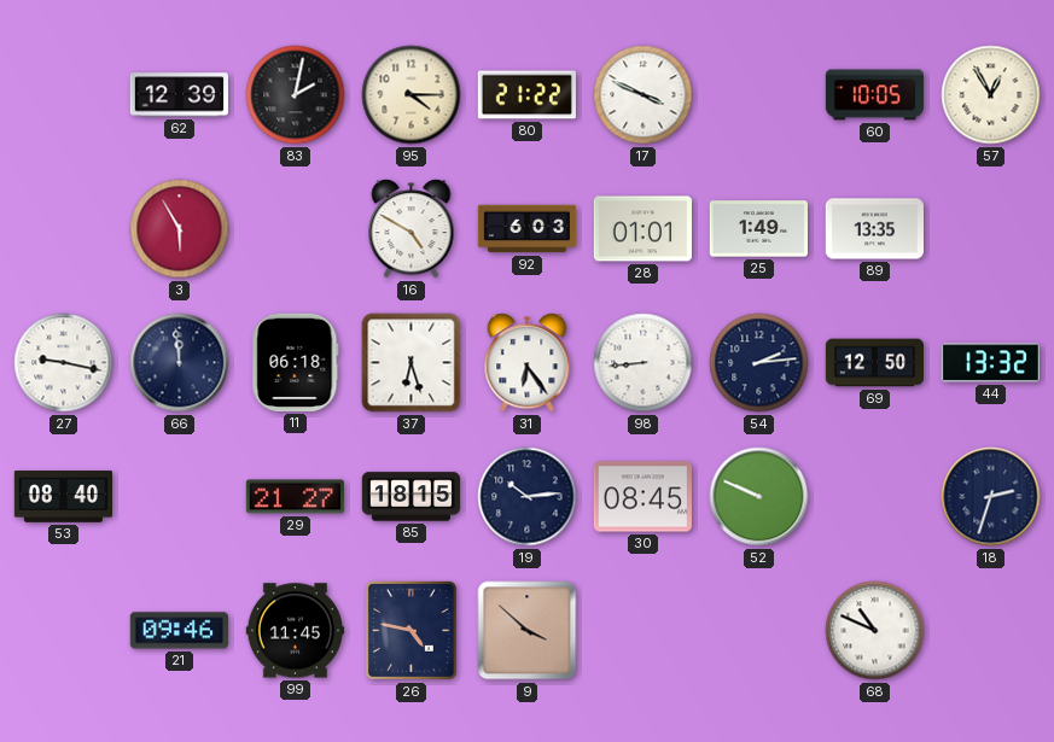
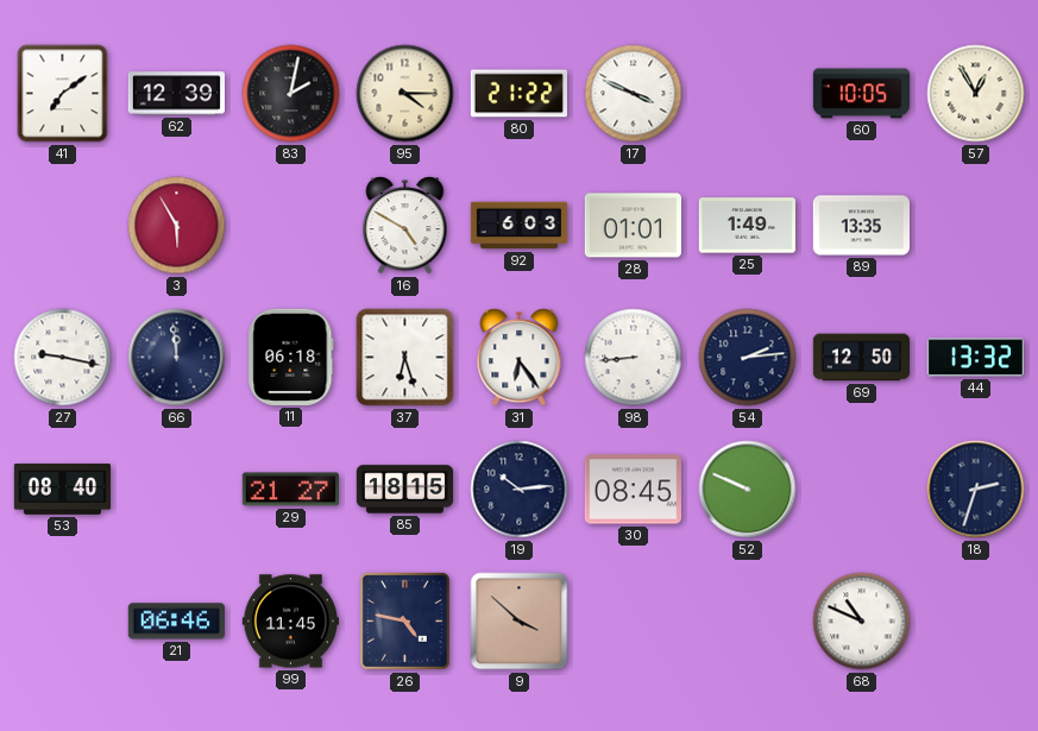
41: none -> 7:09
21: 09:46 -> 06:46
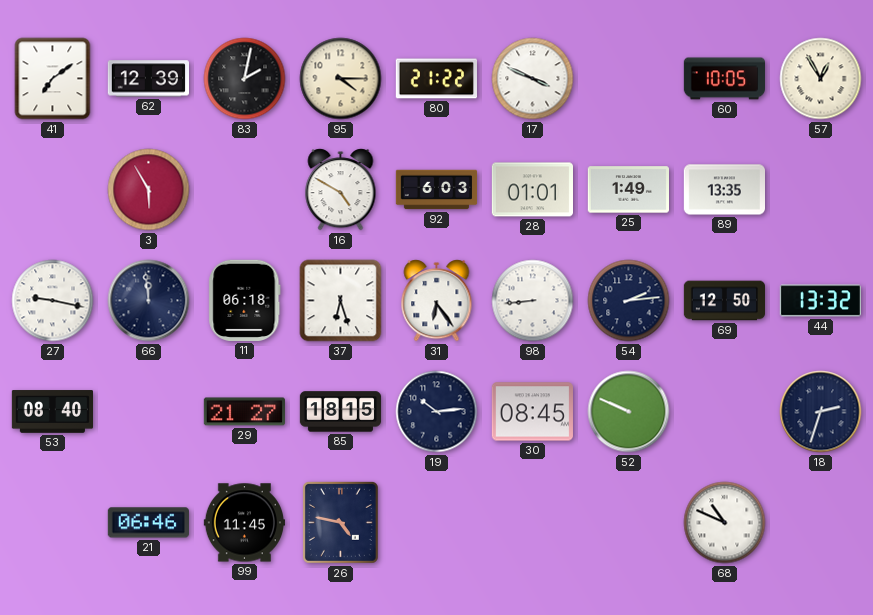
9: 3:52 -> none
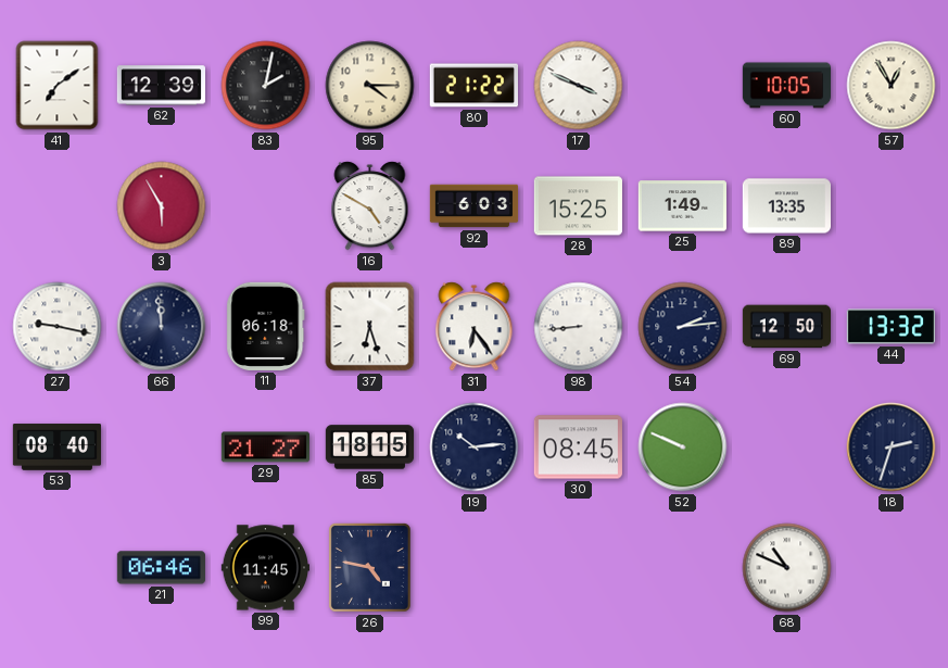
28: 01:01 -> 15:25
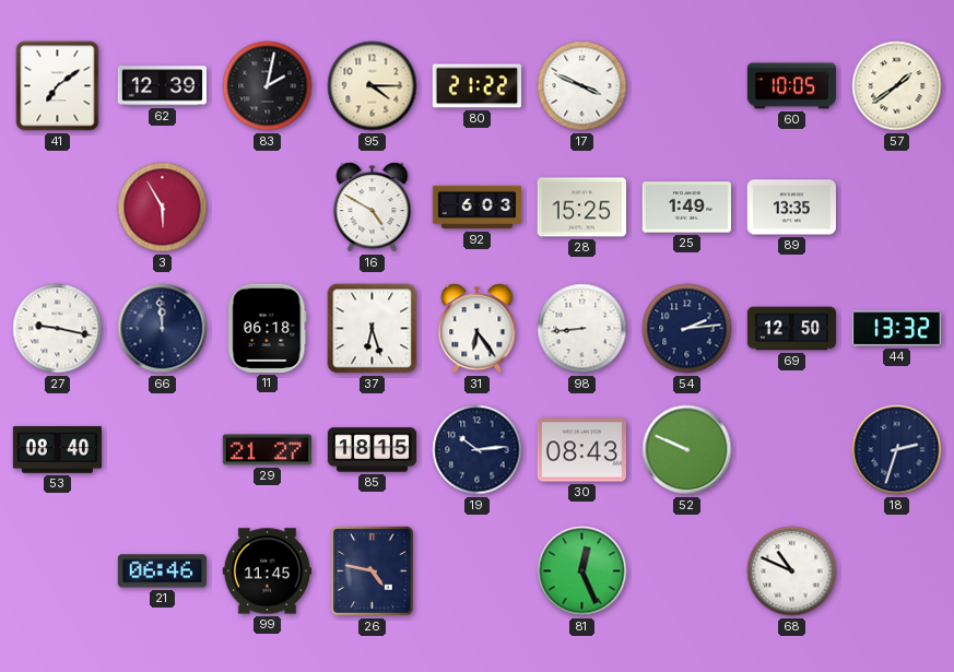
57: 12:55 -> 1:39
30: 08:45 -> 08:43
81: none -> 12:26
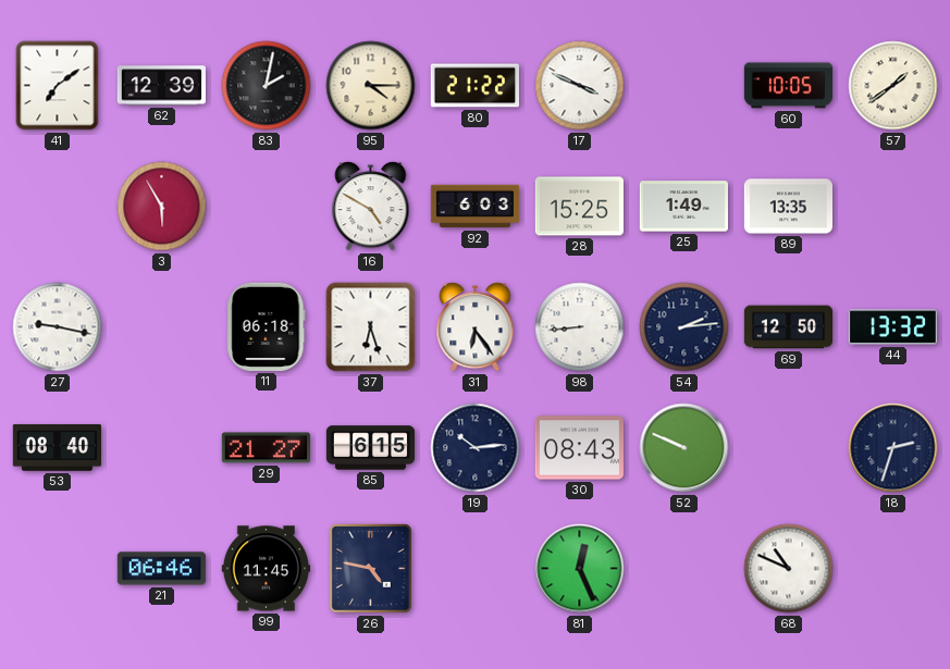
66: 11:59 -> none
85: 18:15 -> 6:15
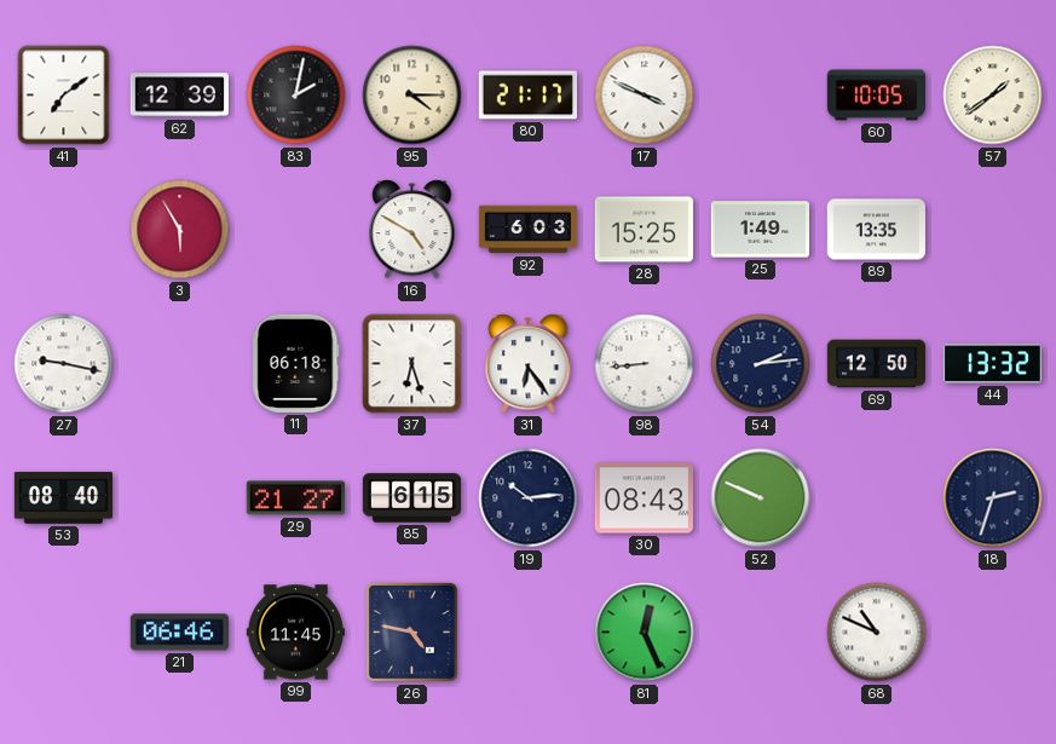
80: 21:22 -> 21:17
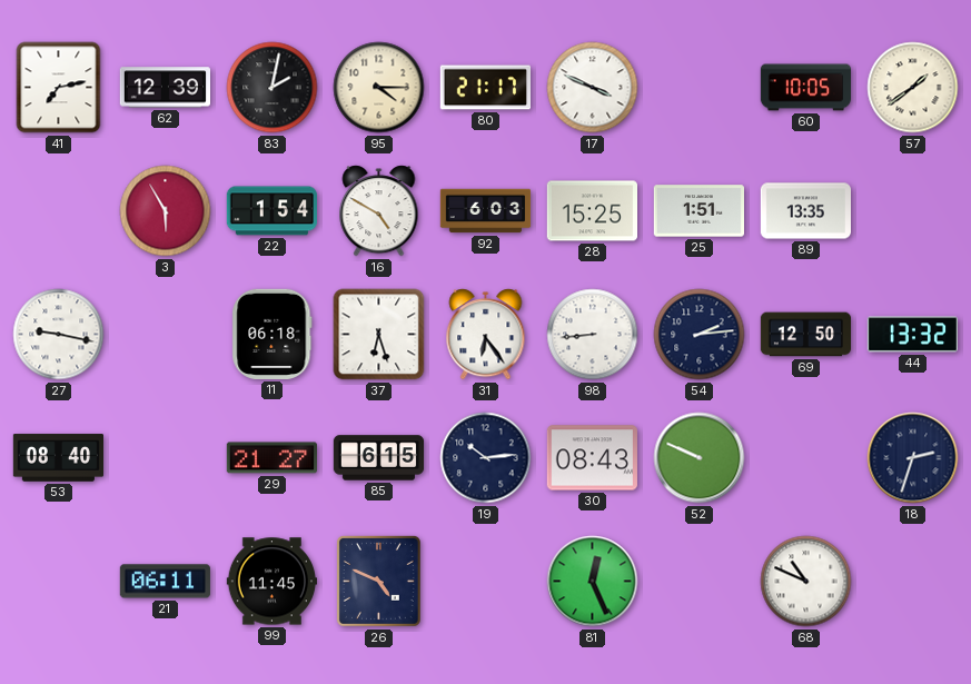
41: 7:09 -> 7:13
22: none -> 1:54
25: 1:49 -> 1:51
21: 06:46 -> 06:11
26: 4:47 -> 4:49
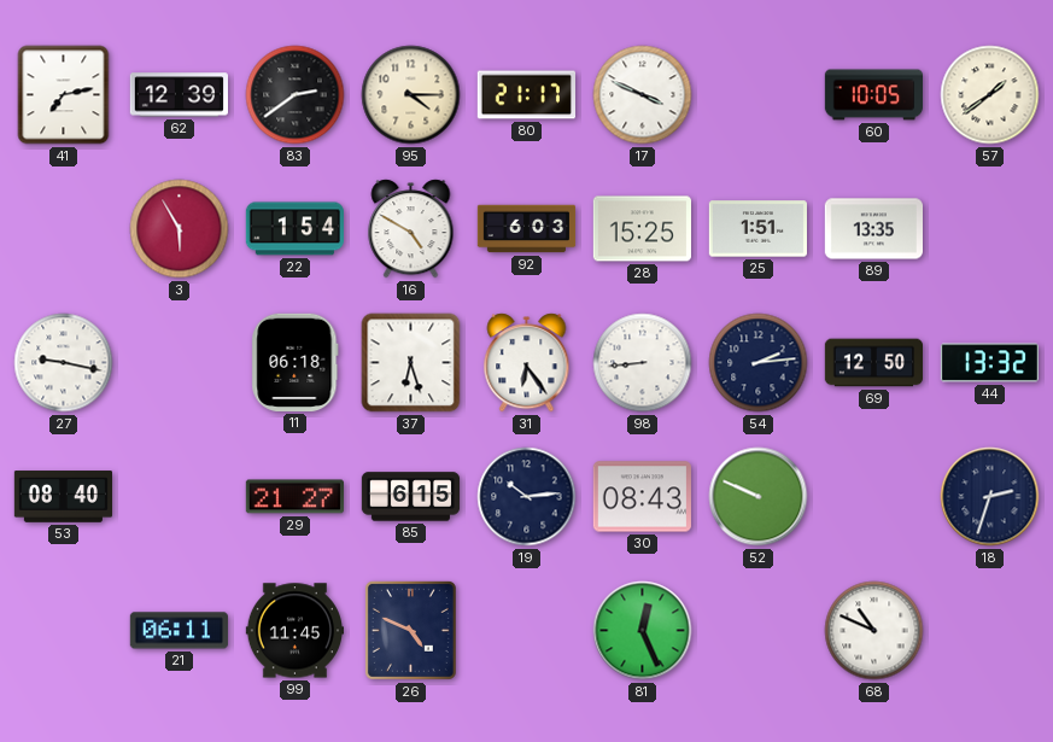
83: 2:02 -> 2:39
